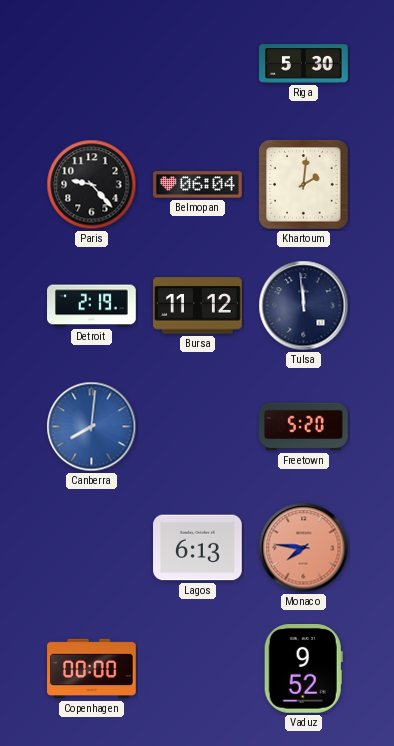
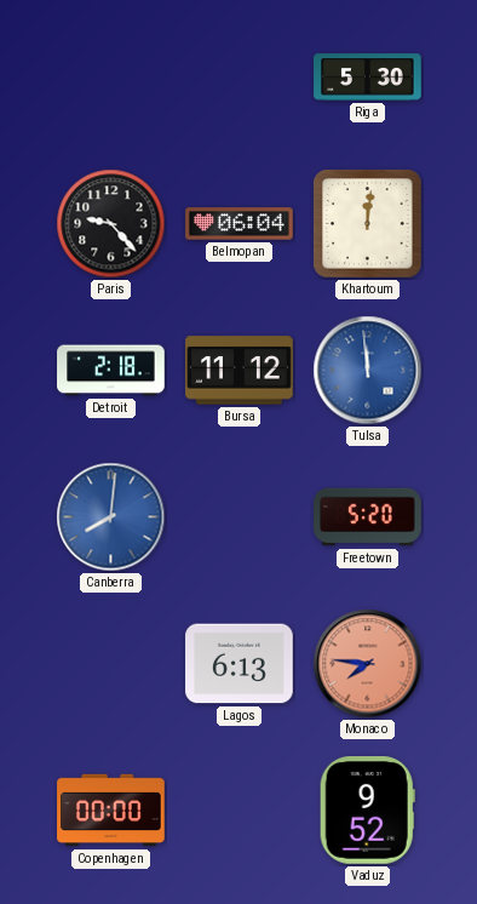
Khartoum: 2:01 -> 12:01
Detroit: 2:19 -> 2:18
Tulsa dial: navy -> blue
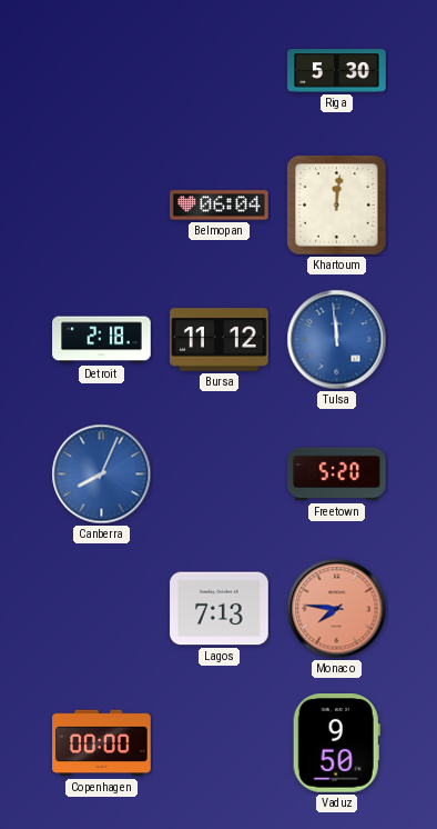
Paris: 9:23 -> none
Canberra: 8:01 -> 8:04
Lagos: 6:13 -> 7:13
Vaduz: 9:52 -> 9:50
